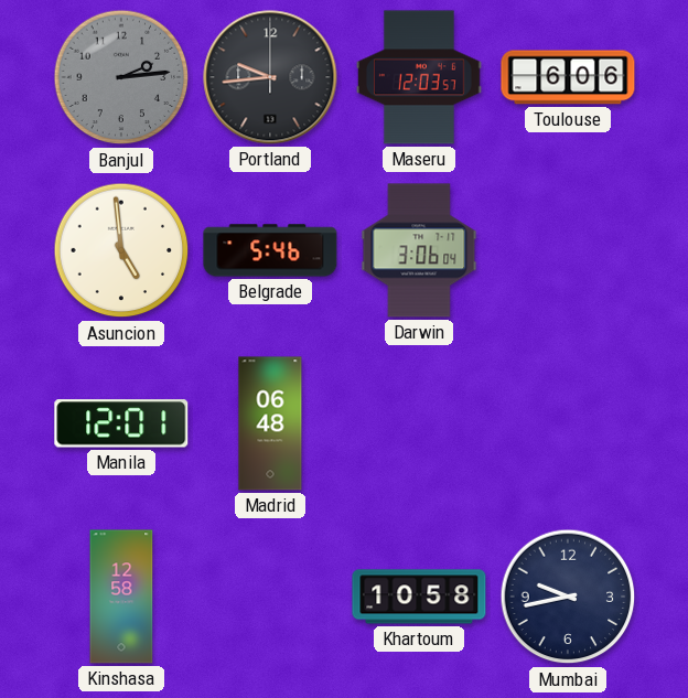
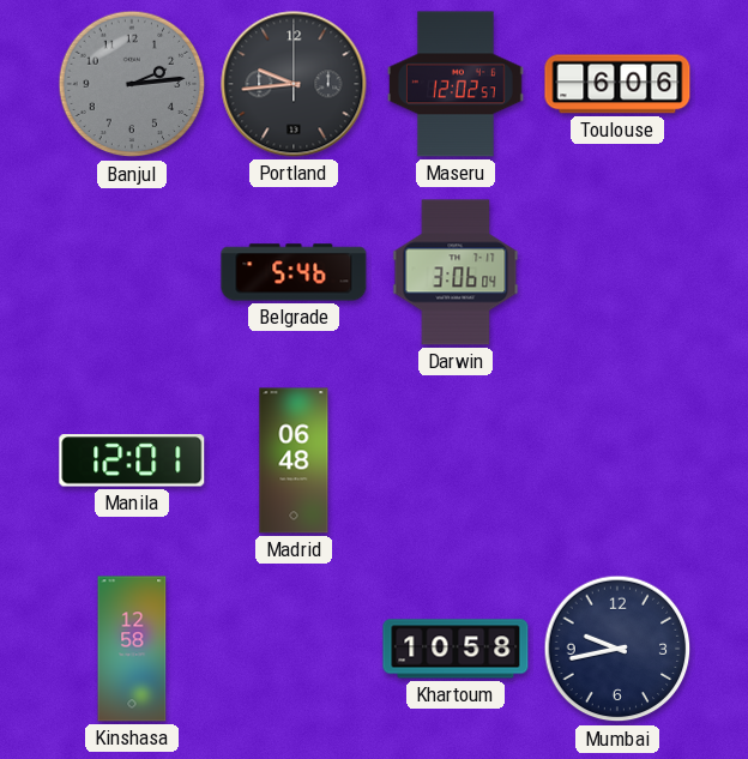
Maseru: 12:03 -> 12:02
Asuncion: 4:59 -> none
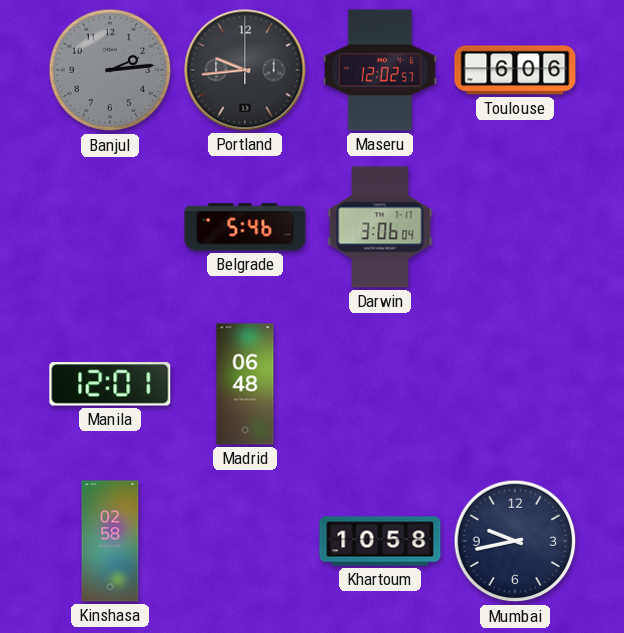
Kinshasa: 12:58 -> 02:58
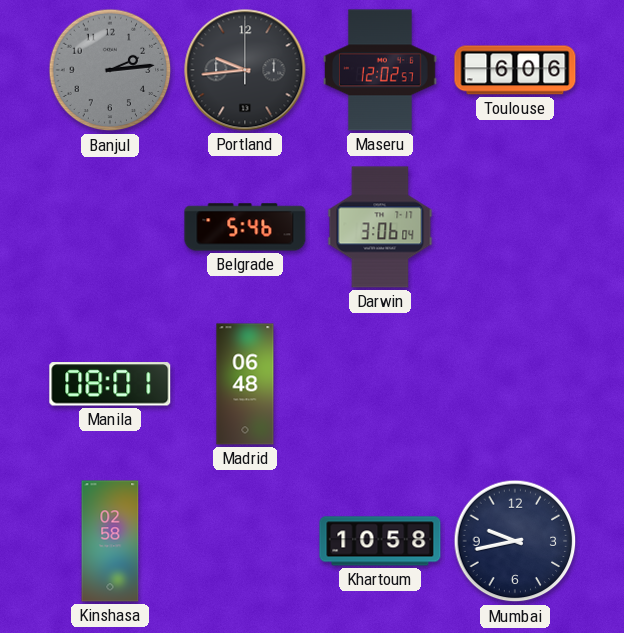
Manila: 12:01 -> 08:01
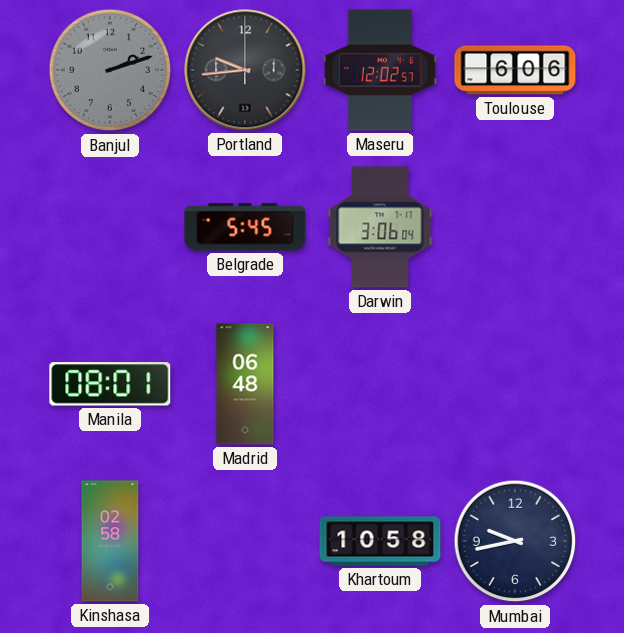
Banjul: 2:14 -> 2:12
Belgrade: 5:46 -> 5:45
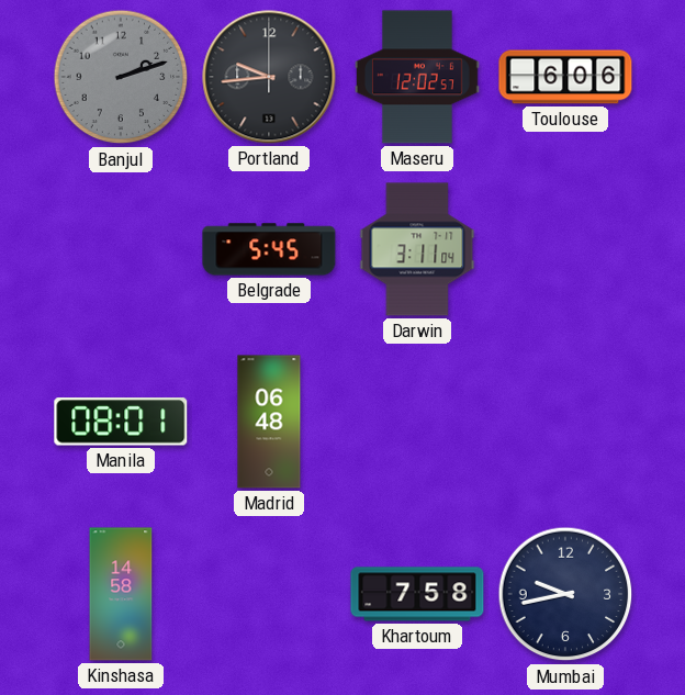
Darwin: 3:06 -> 3:11
Kinshasa: 02:58 -> 14:58
Khartoum: 10:58 -> 7:58
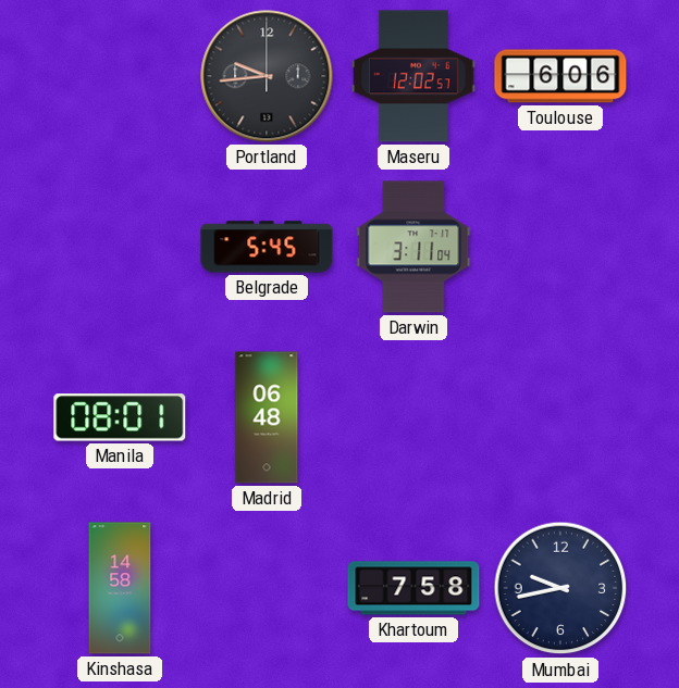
Banjul: 2:12 -> none
